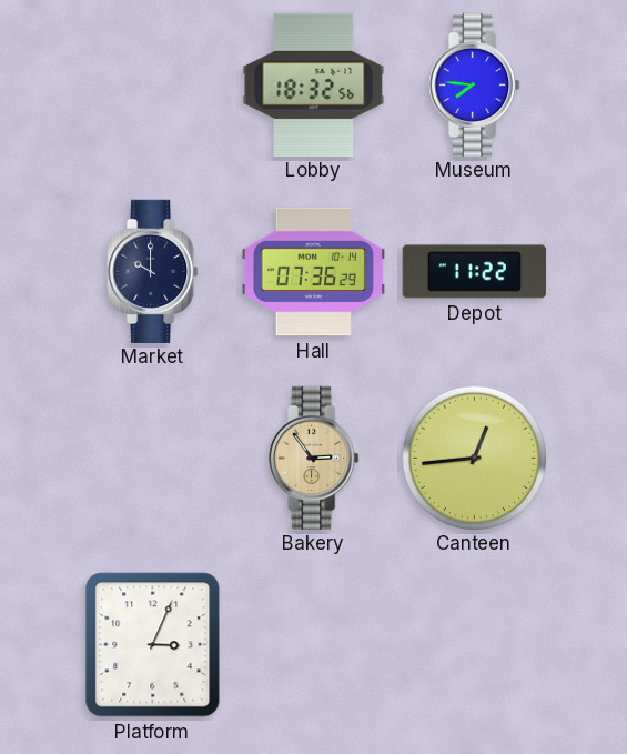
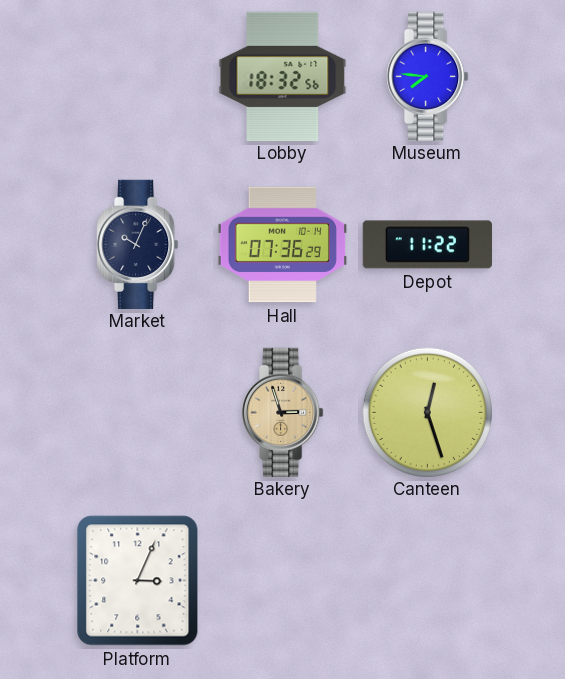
Market: 10:00 -> 10:04
Bakery: 2:54 -> 2:57
Canteen: 12:44 -> 12:27
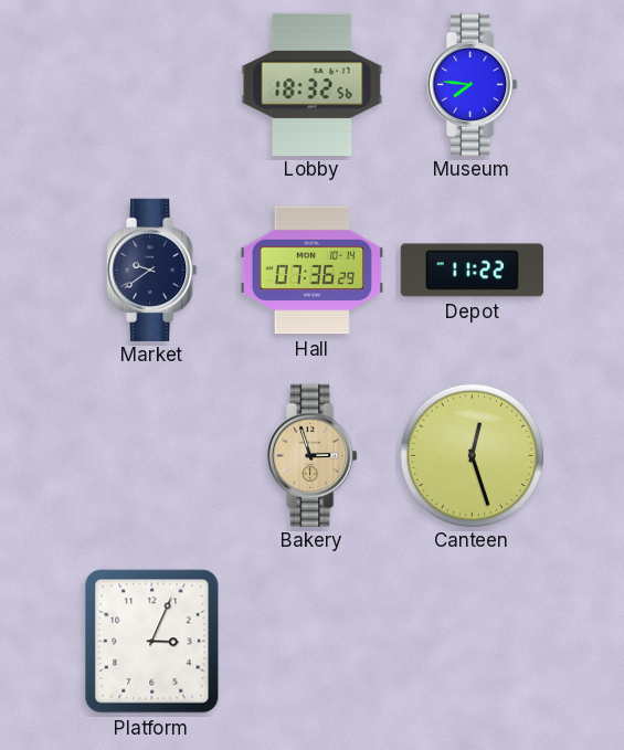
Market: 10:04 -> 9:39
